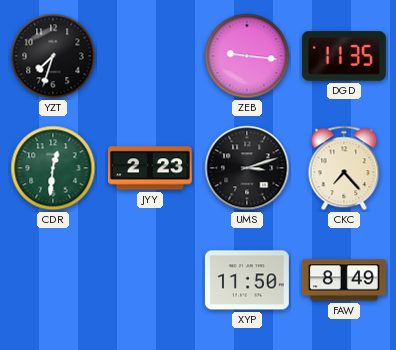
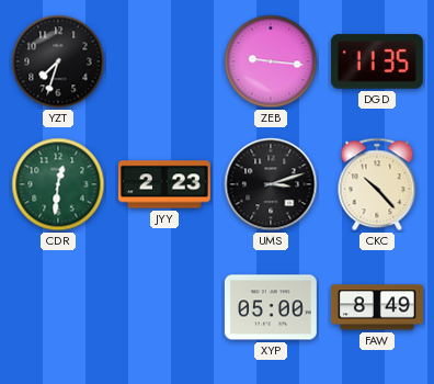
CKC: 7:23 -> 10:23
XYP: 11:50 -> 05:00
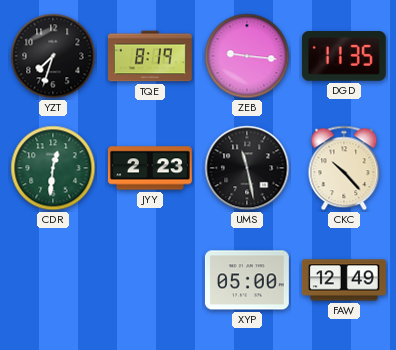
TQE: none -> 8:19
UMS: 3:12 -> 11:28
FAW: 8:49 -> 12:49
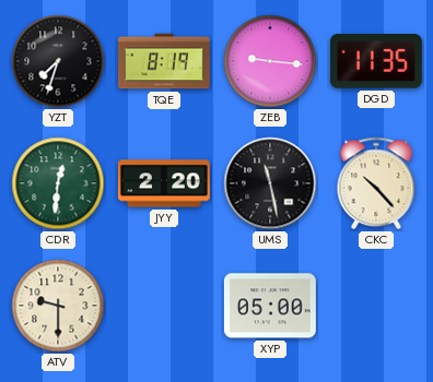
JYY: 2:23 -> 2:20
ATV: none -> 9:30
FAW: 12:49 -> none
